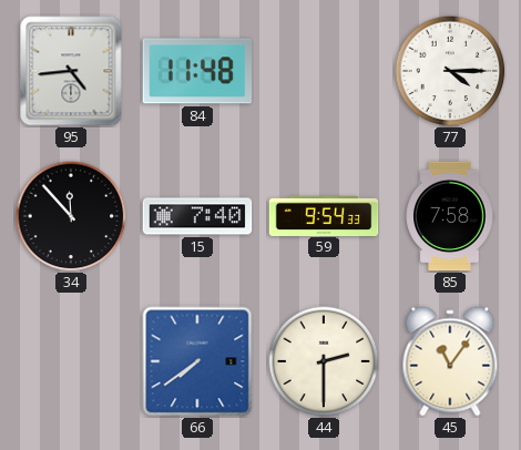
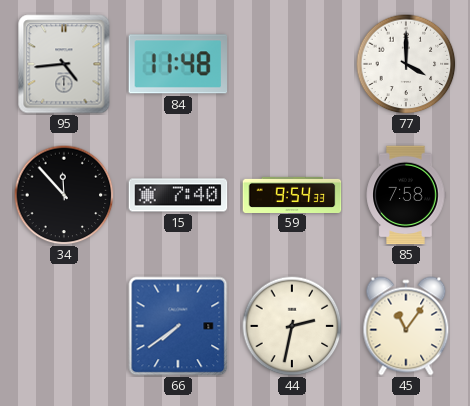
77: 4:15 -> 4:00
44: 2:30 -> 2:32
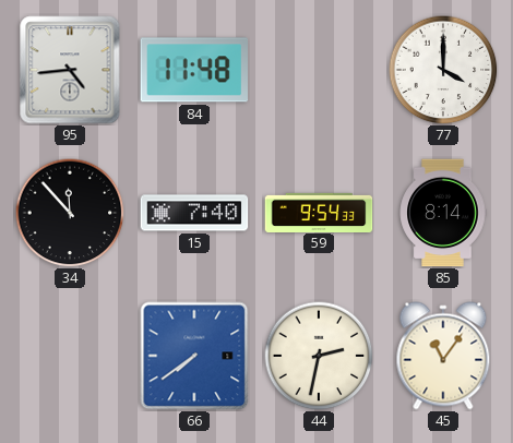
85: 7:58 -> 8:14
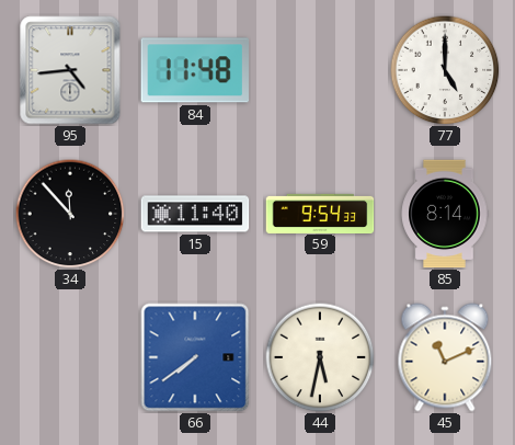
77: 4:00 -> 5:00
15: 7:40 -> 11:40
44: 2:32 -> 5:32
45: 11:06 -> 11:11
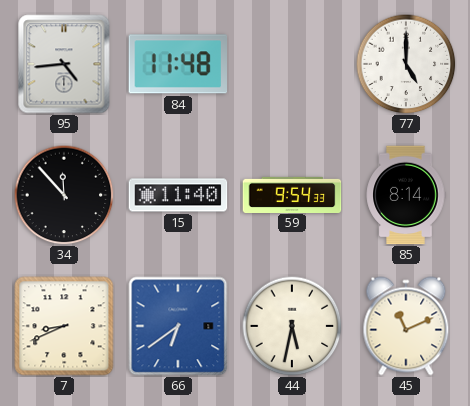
7: none -> 8:41
66: 7:39 -> 6:39
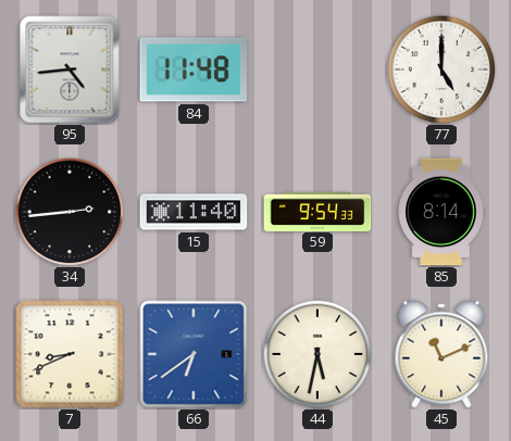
34: 11:53 -> 2:44
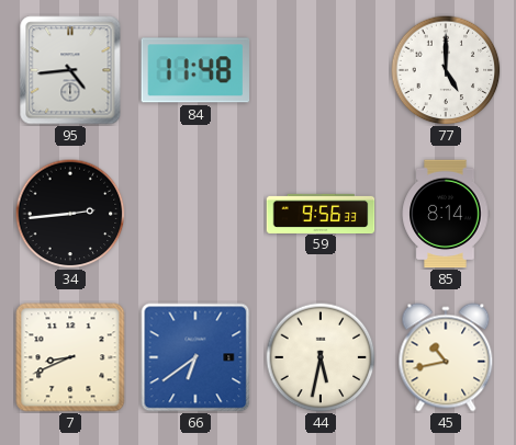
15: 11:40 -> none
59: 9:54 -> 9:56
45: 11:11 -> 10:43
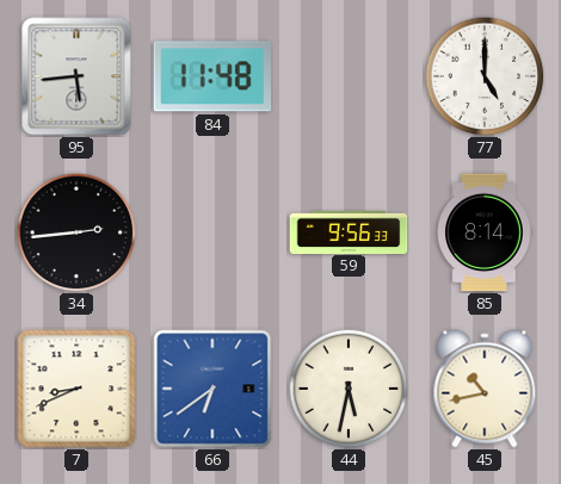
95: 4:44 -> 5:44
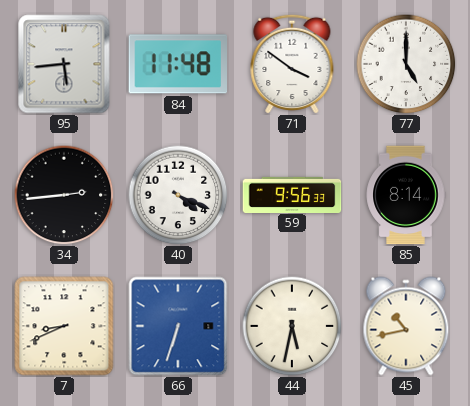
71: none -> 3:51
40: none -> 4:19
66: 6:39 -> 6:33
